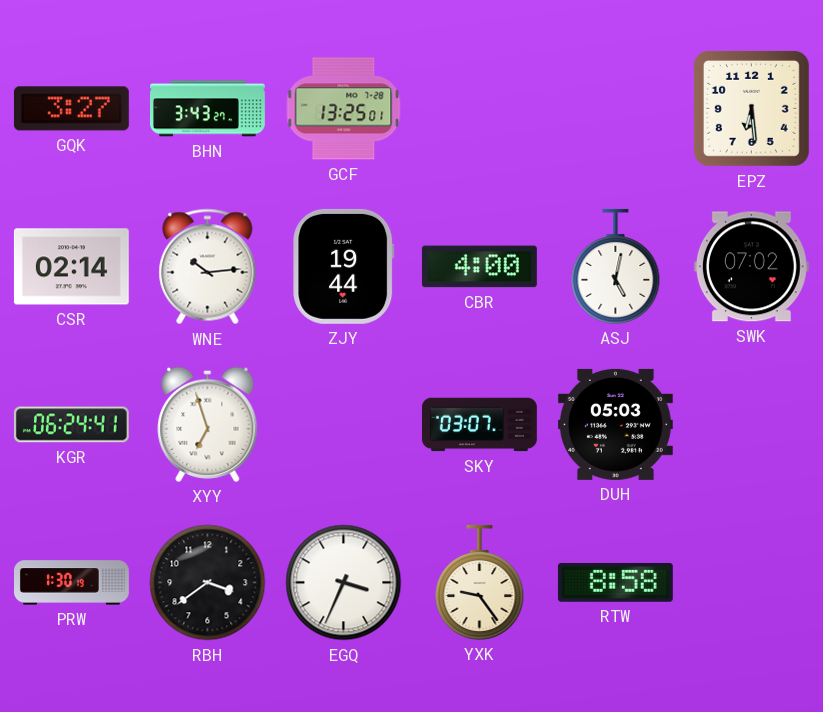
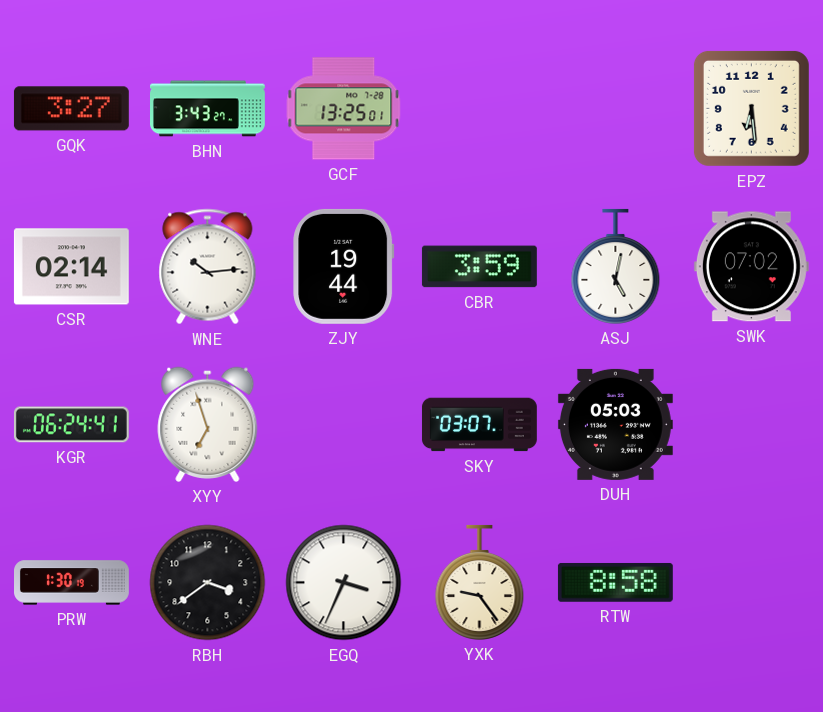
CBR: 4:00 -> 3:59
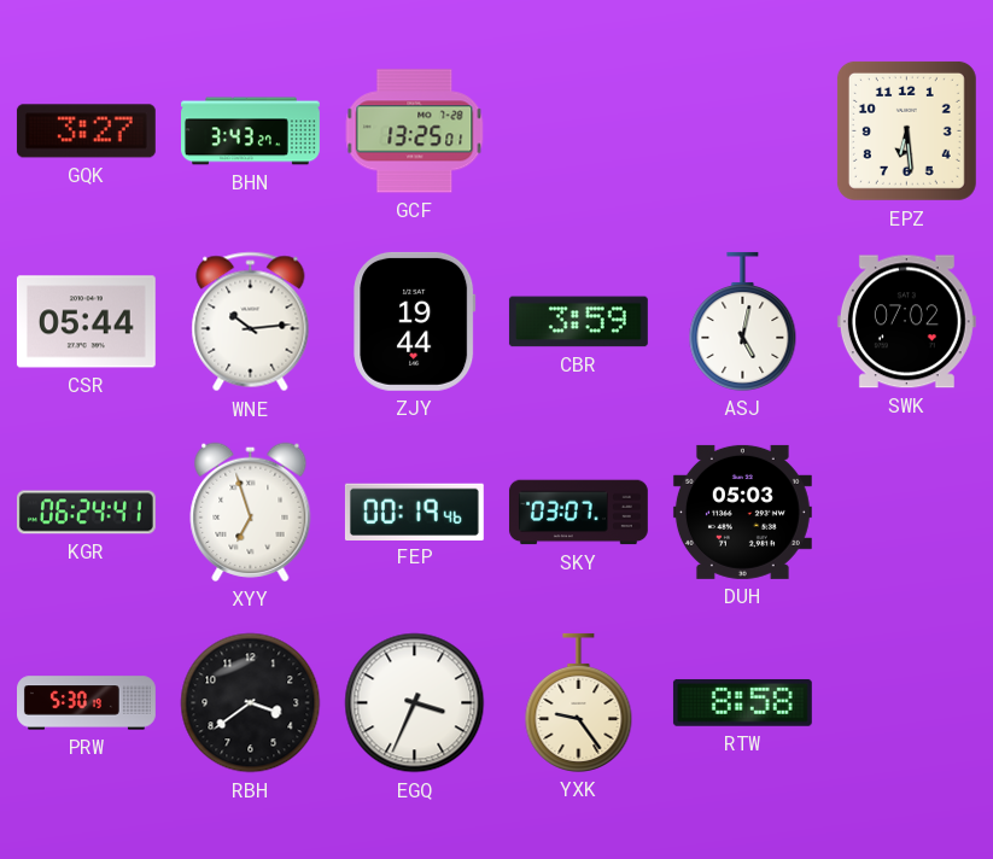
CSR: 02:14 -> 05:44
FEP: none -> 00:19
PRW: 1:30 -> 5:30
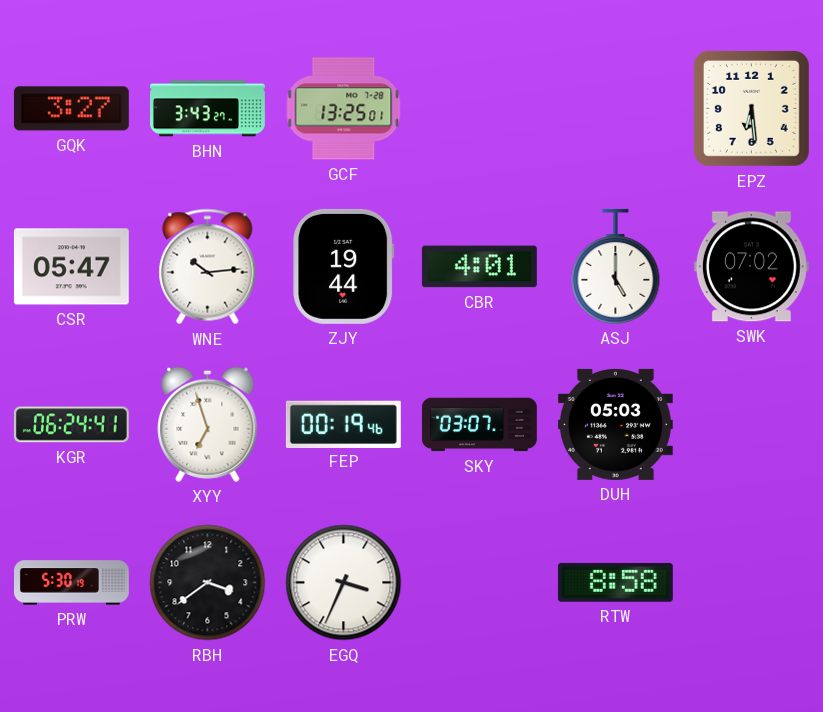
CSR: 05:44 -> 05:47
CBR: 3:59 -> 4:01
ASJ: 5:02 -> 5:00
YXK: 9:24 -> none
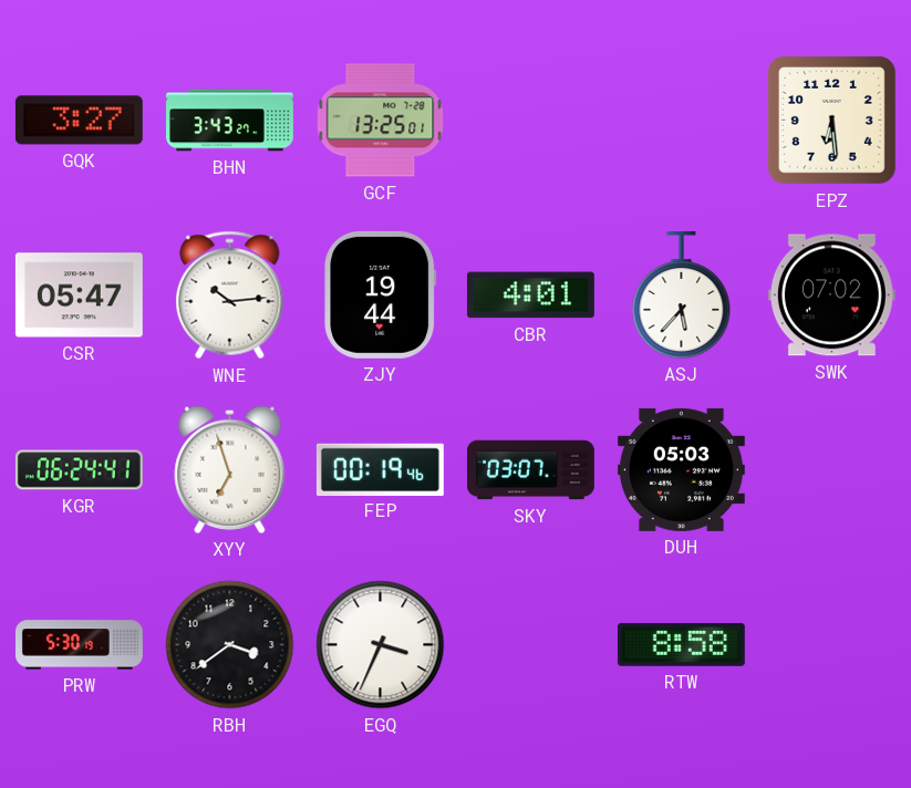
ASJ: 5:00 -> 5:37
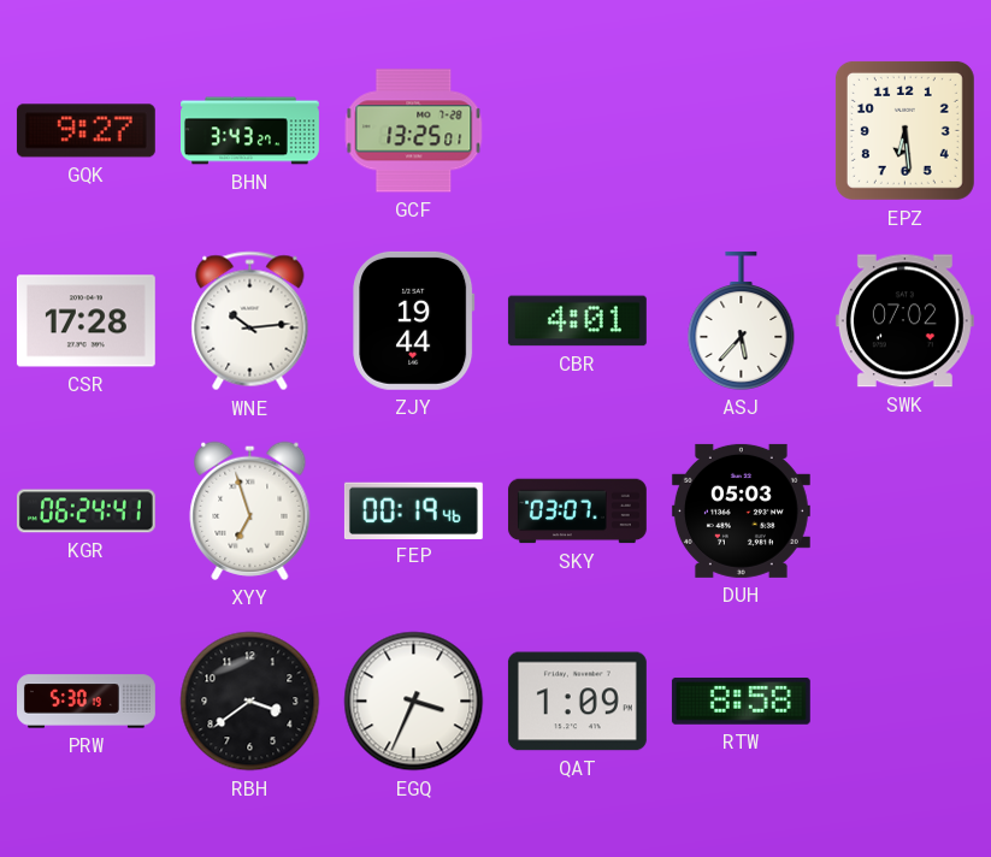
GQK: 3:27 -> 9:27
CSR: 05:47 -> 17:28
QAT: none -> 1:09
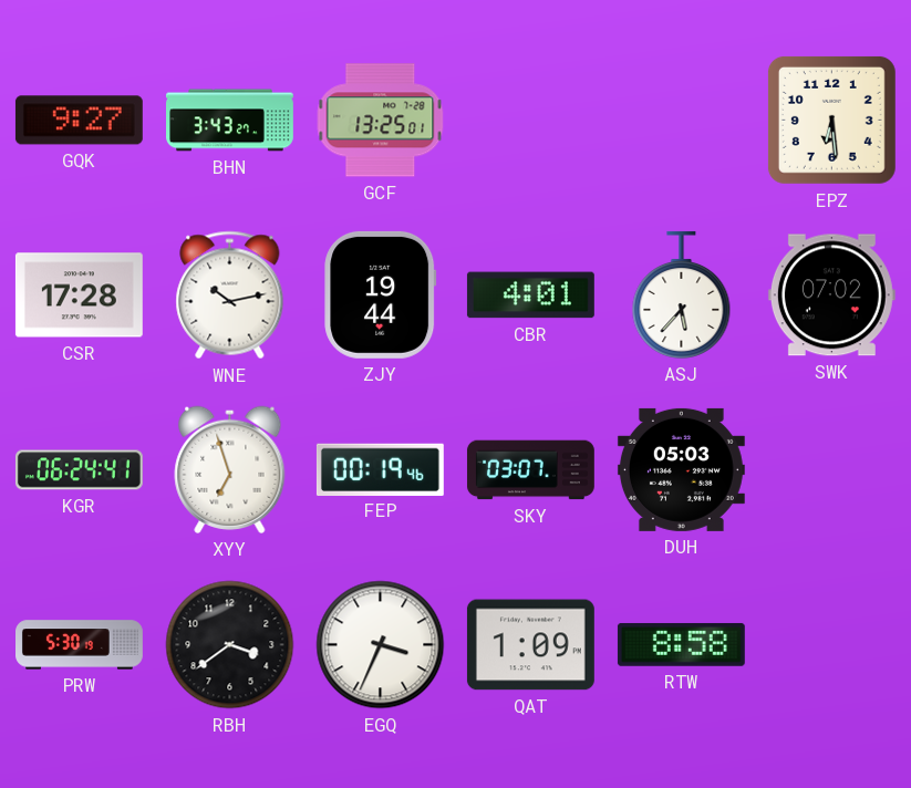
WNE: 10:14 -> 10:13
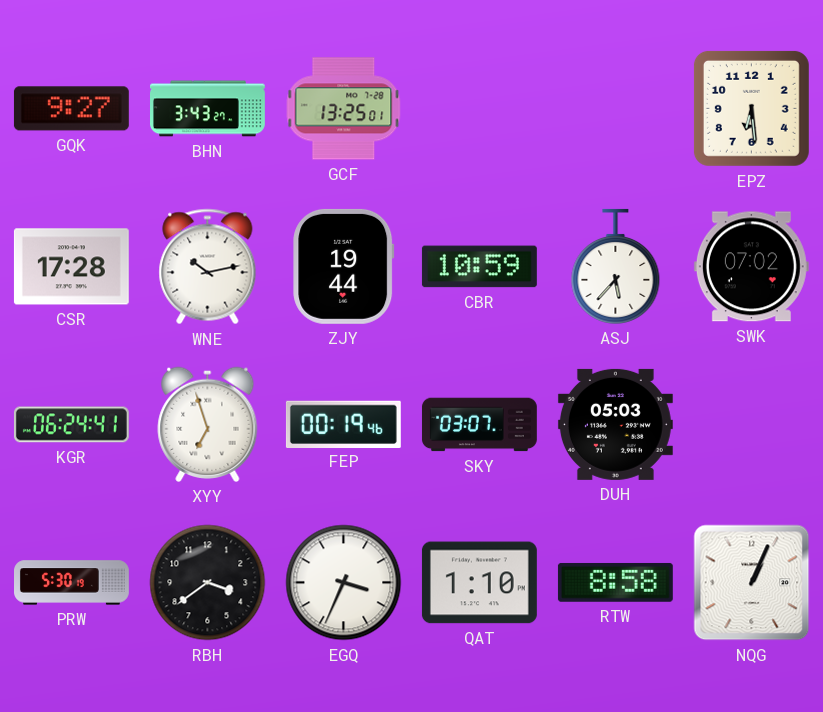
CBR: 4:01 -> 10:59
QAT: 1:09 -> 1:10
NQG: none -> 1:04
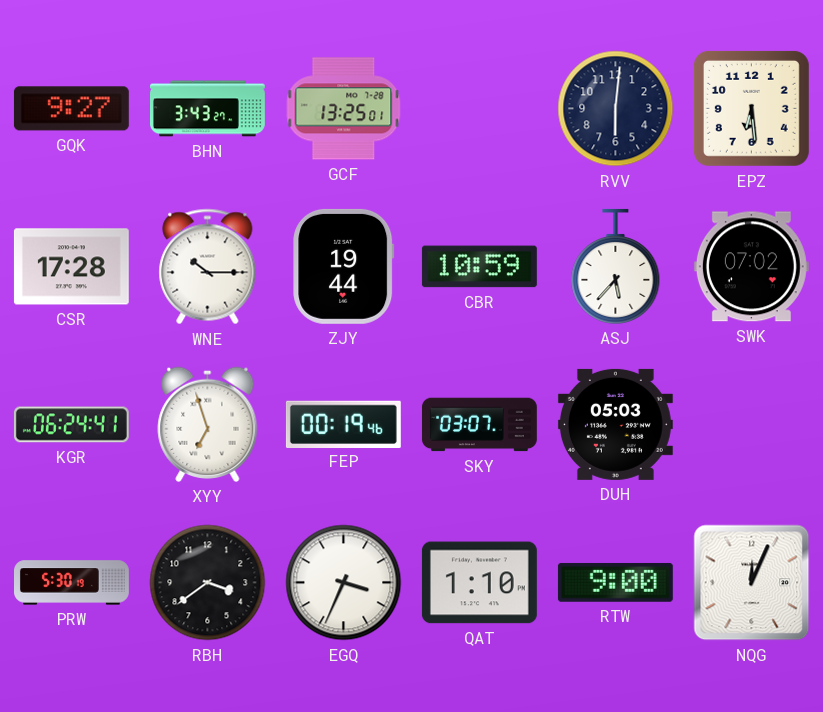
RVV: none -> 6:01
WNE: 10:13 -> 10:15
RTW: 8:58 -> 9:00
NQG: 1:04 -> 12:04
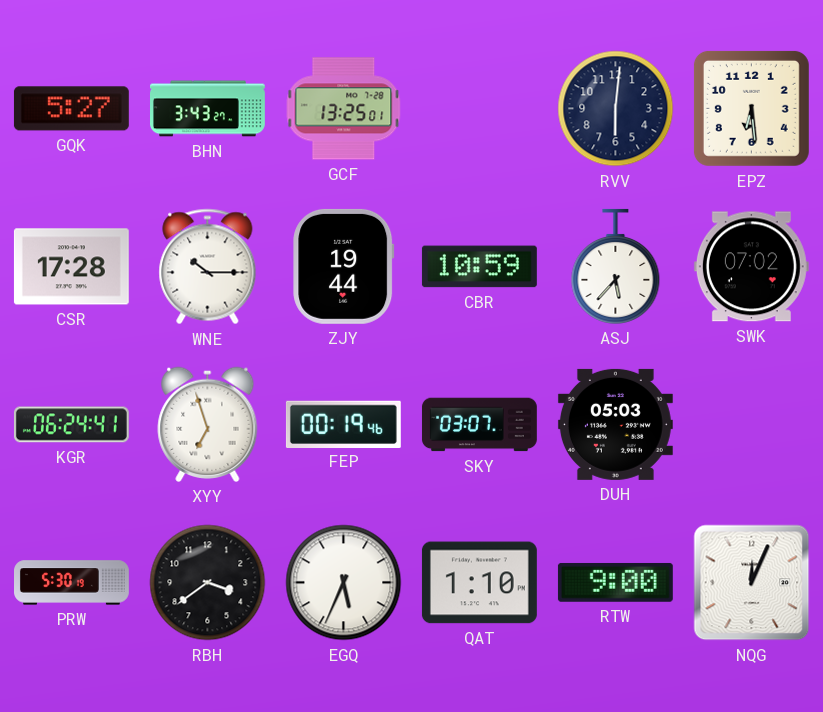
GQK: 9:27 -> 5:27
EGQ: 3:34 -> 5:34
